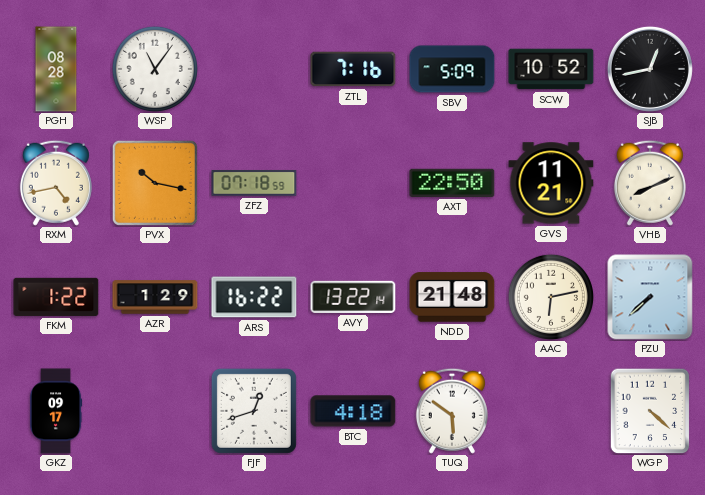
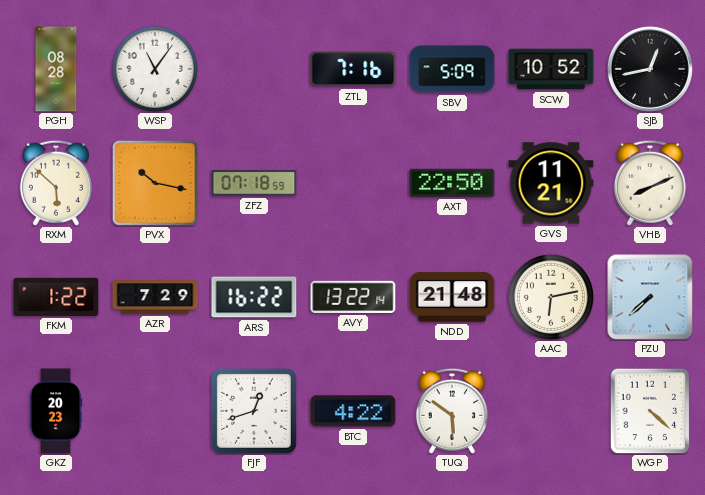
RXM: 4:43 -> 5:52
AZR: 1:29 -> 7:29
GKZ: 09:17 -> 20:23
BTC: 4:18 -> 4:22
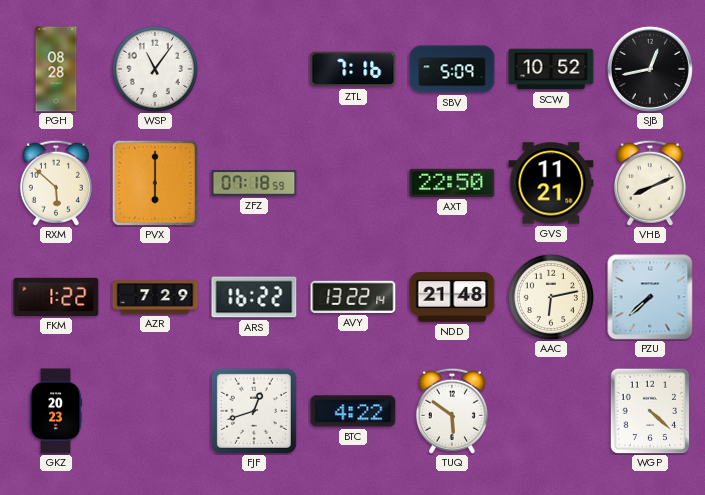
PVX: 10:17 -> 6:00
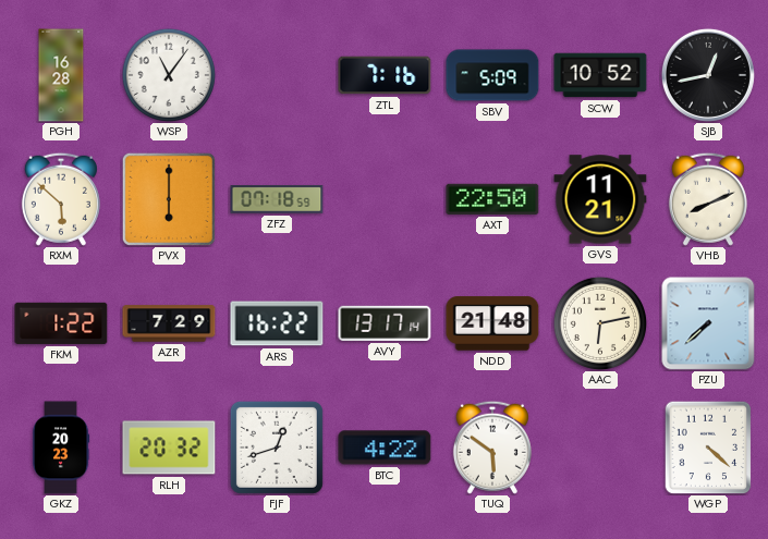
PGH: 08:28 -> 16:28
AVY: 13:22 -> 13:17
RLH: none -> 20:32
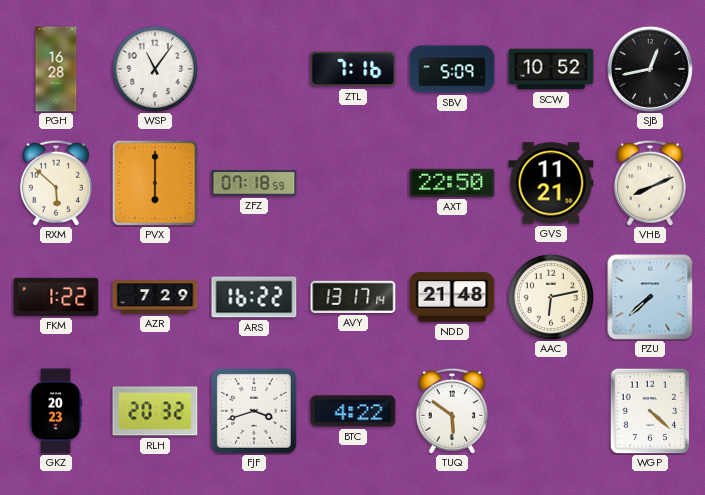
FJF: 12:42 -> 3:42
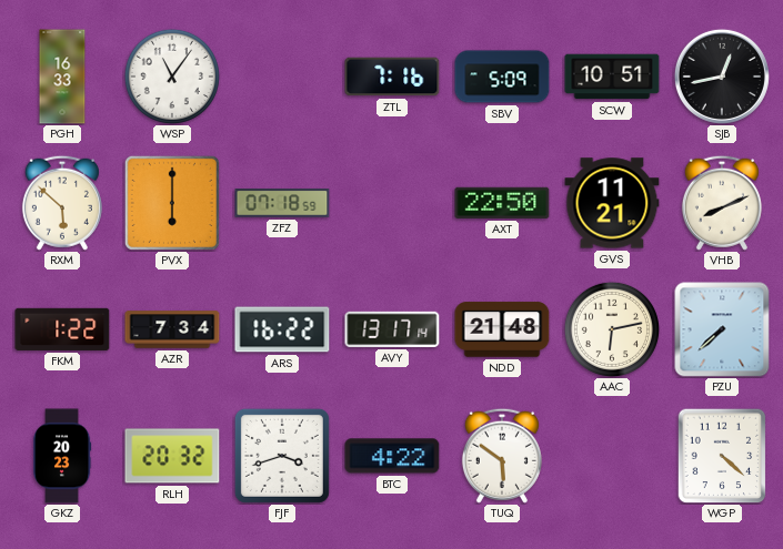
PGH: 16:28 -> 16:33
SCW: 10:52 -> 10:51
AZR: 7:29 -> 7:34
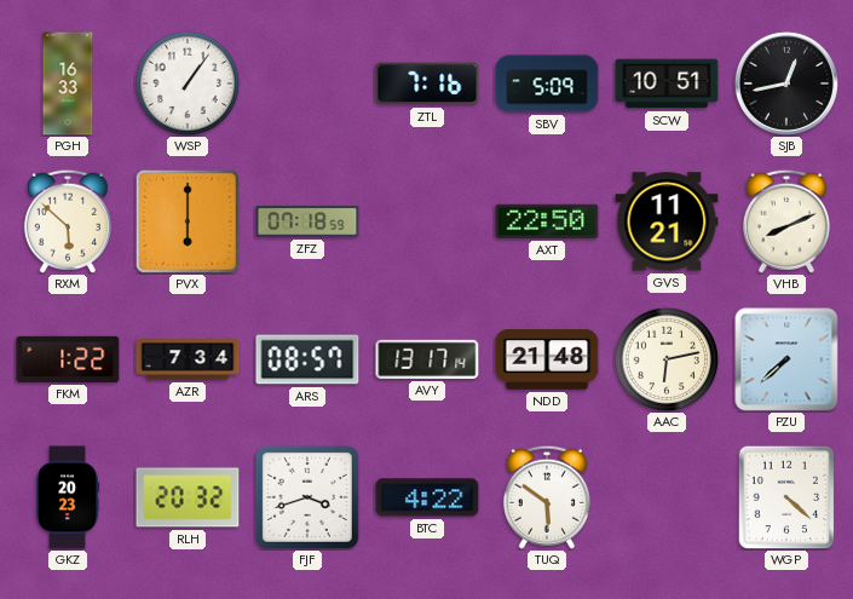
WSP: 11:06 -> 1:06
ARS: 16:22 -> 08:57
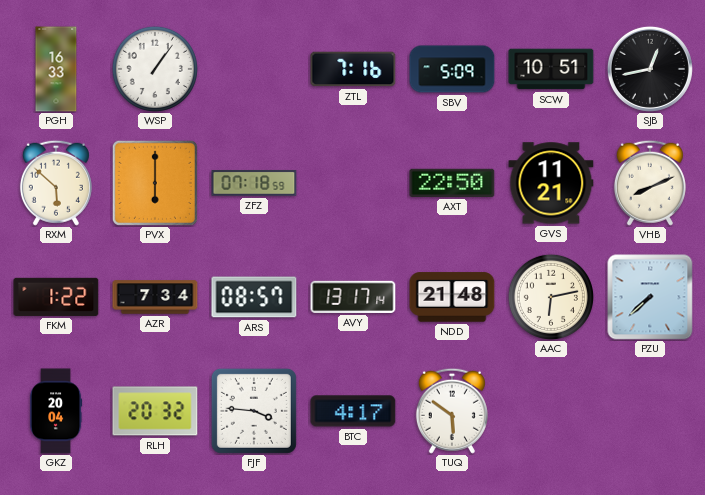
GKZ: 20:23 -> 20:04
FJF: 3:42 -> 3:46
BTC: 4:22 -> 4:17
WGP: 4:22 -> none
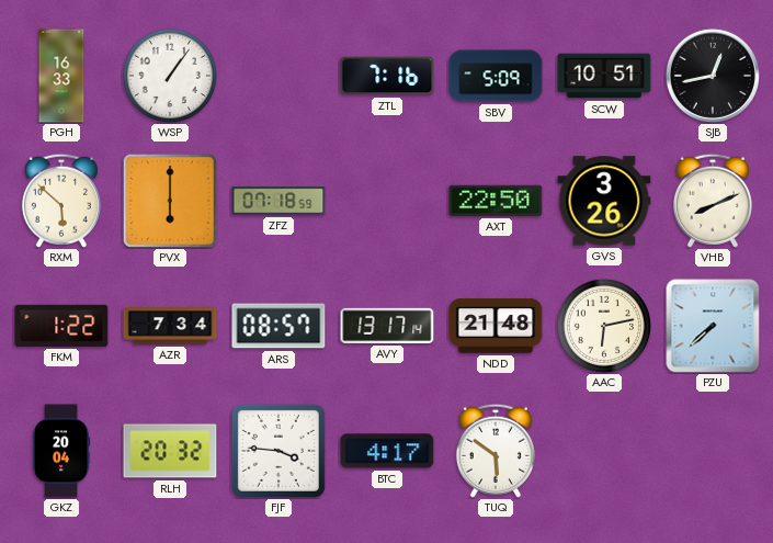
GVS: 11:21 -> 3:26
